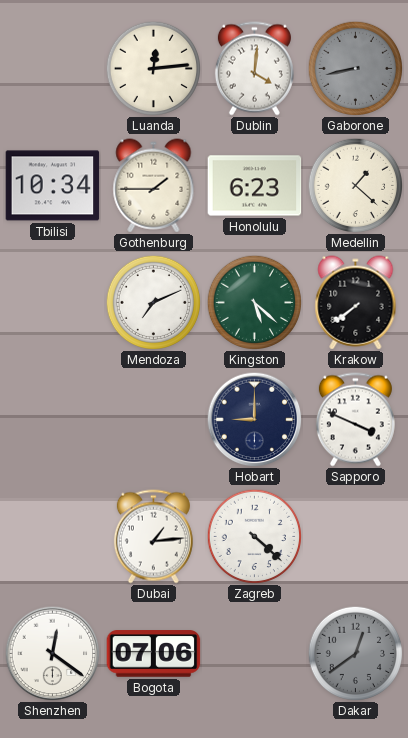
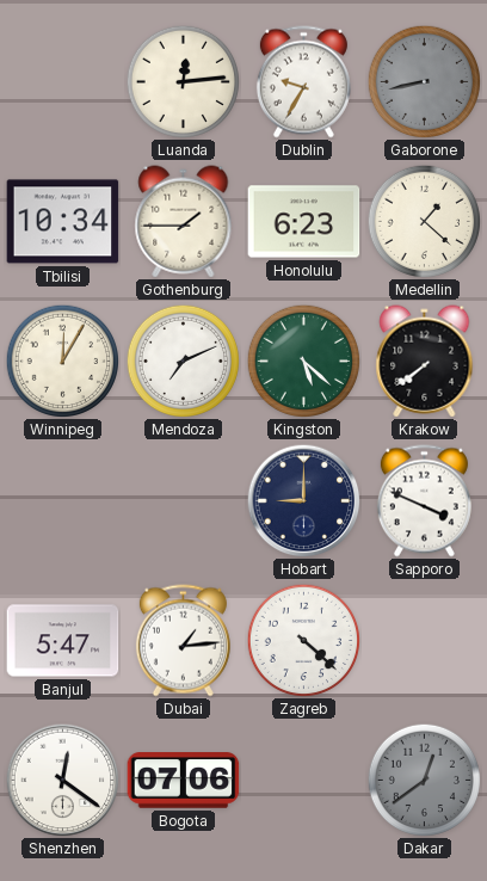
Dublin: 4:01 -> 9:35
Winnipeg: none -> 12:05
Banjul: none -> 5:47
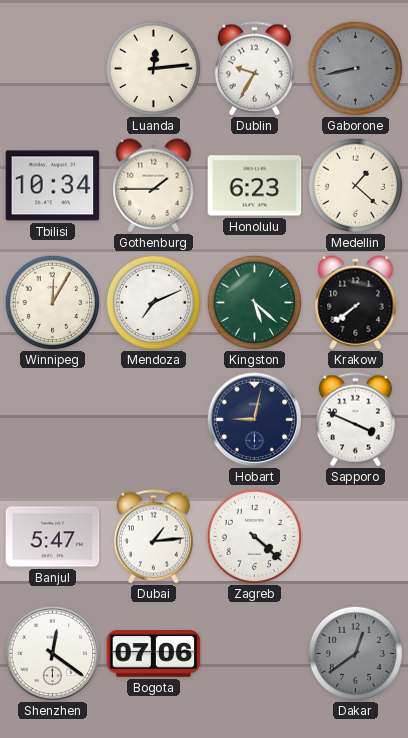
Hobart: 9:00 -> 9:02
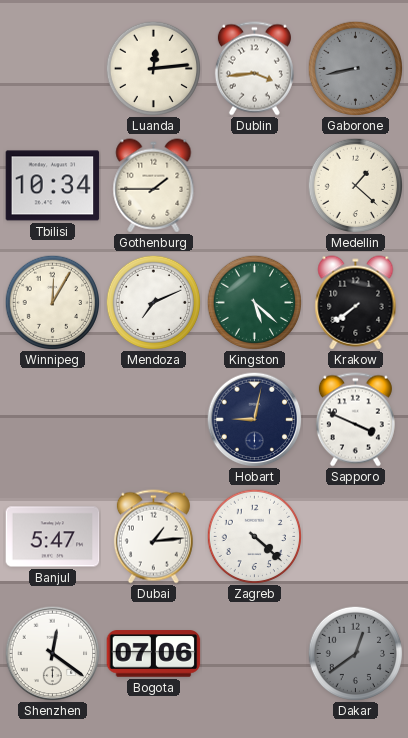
Dublin: 9:35 -> 3:44
Honolulu: 6:23 -> none
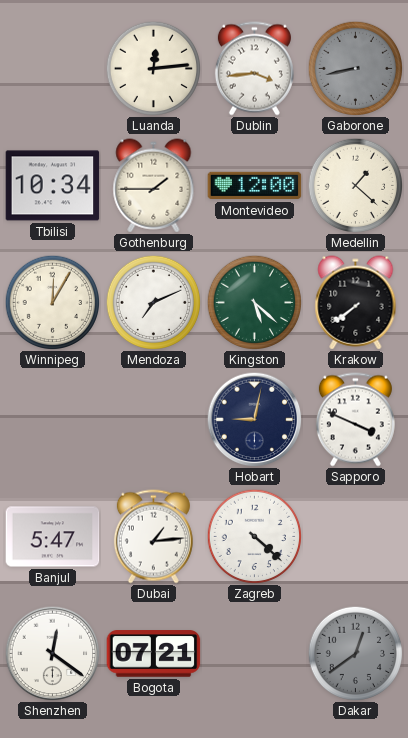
Montevideo: none -> 12:00
Bogota: 07:06 -> 07:21
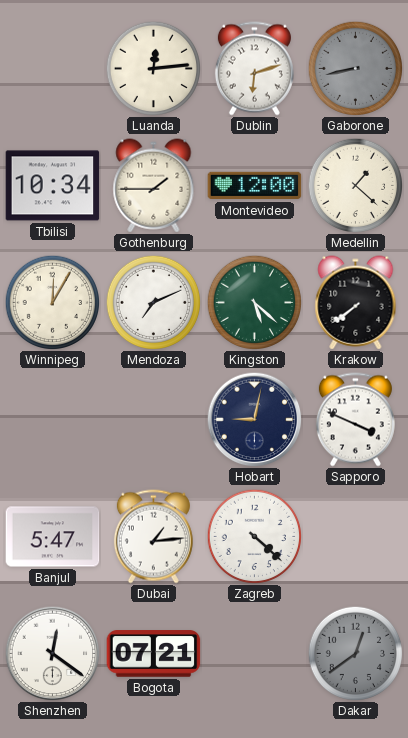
Dublin: 3:44 -> 6:12
